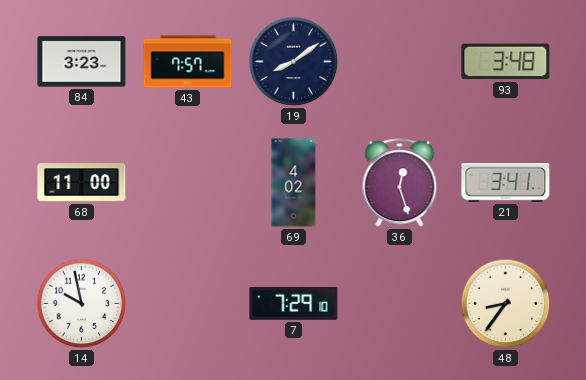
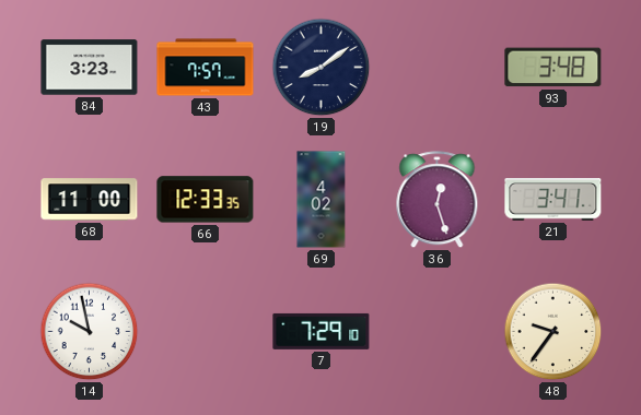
66: none -> 12:33
48: 8:36 -> 9:36
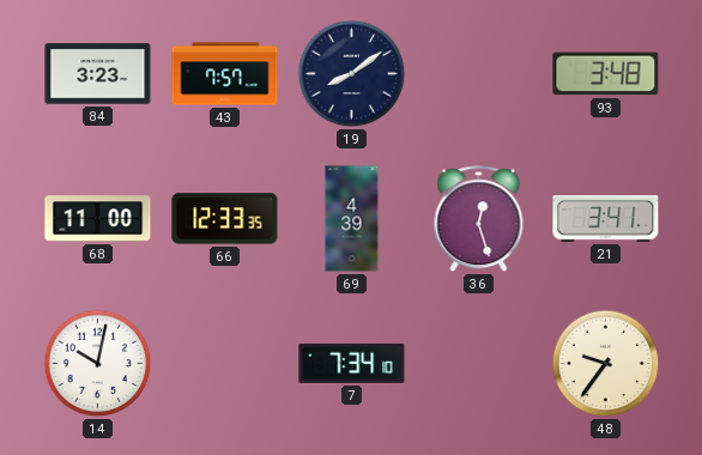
69: 4:02 -> 4:39
14: 9:58 -> 10:02
7: 7:29 -> 7:34
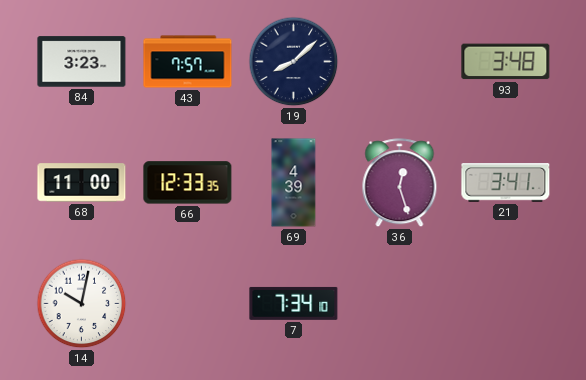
19: 8:09 -> 8:08
48: 9:36 -> none
